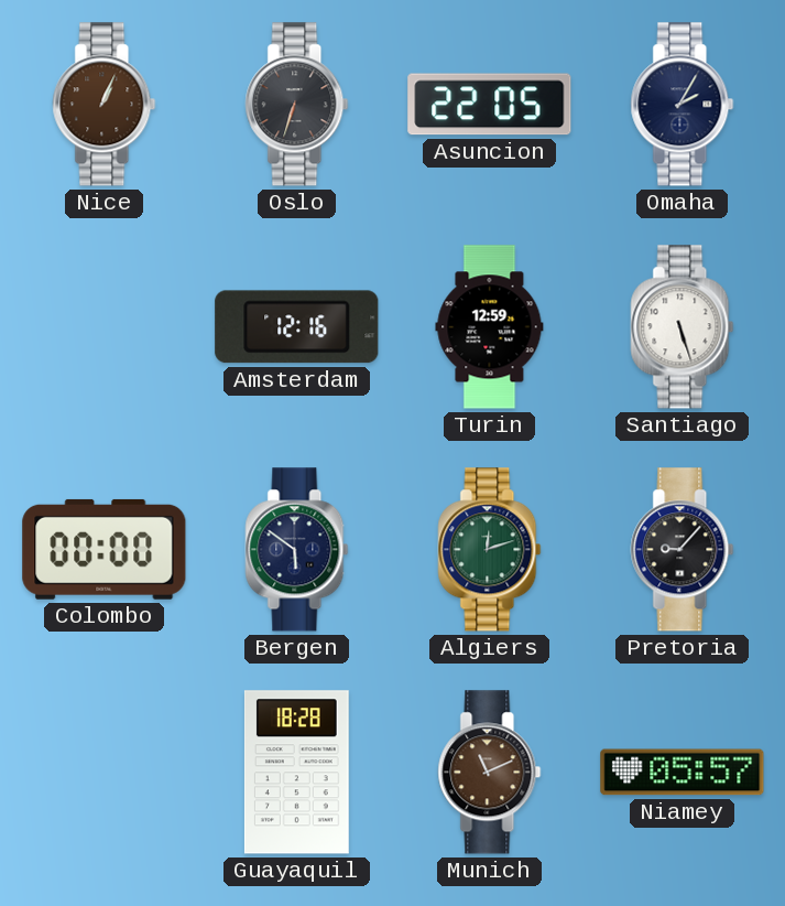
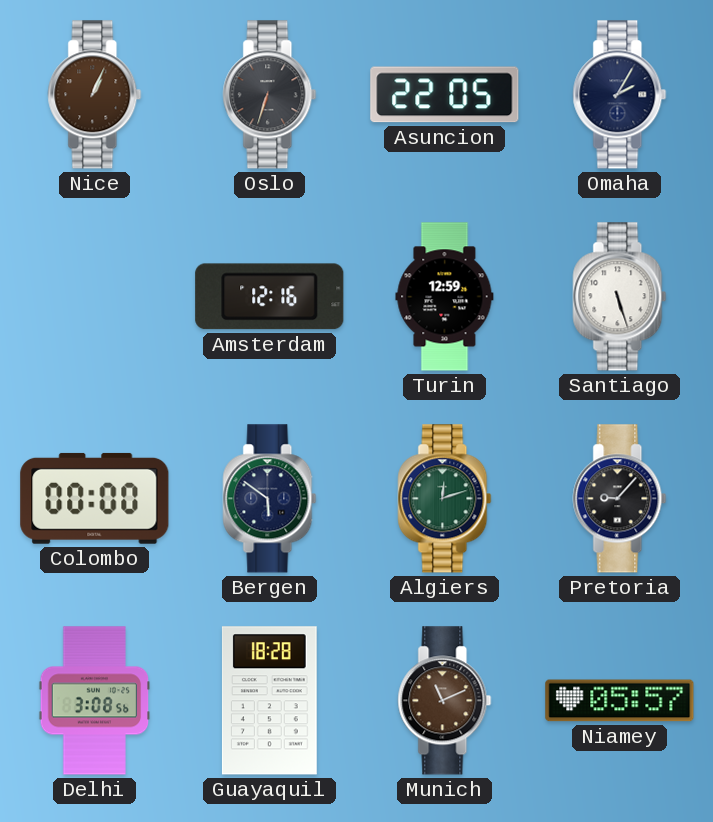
Delhi: none -> 3:08
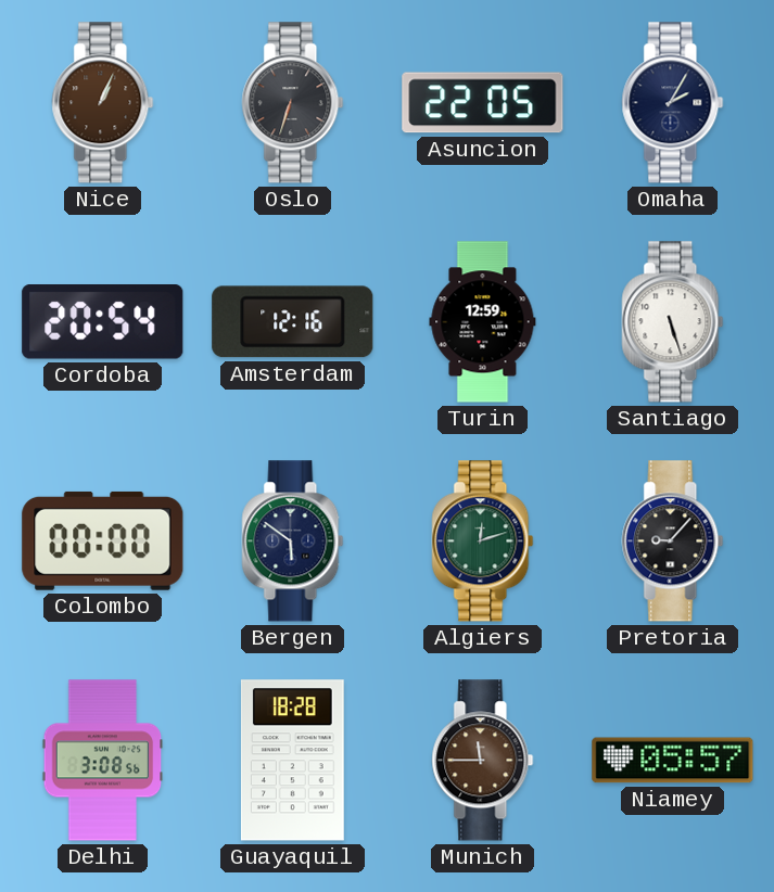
Cordoba: none -> 20:54
Munich: 11:11 -> 11:45
